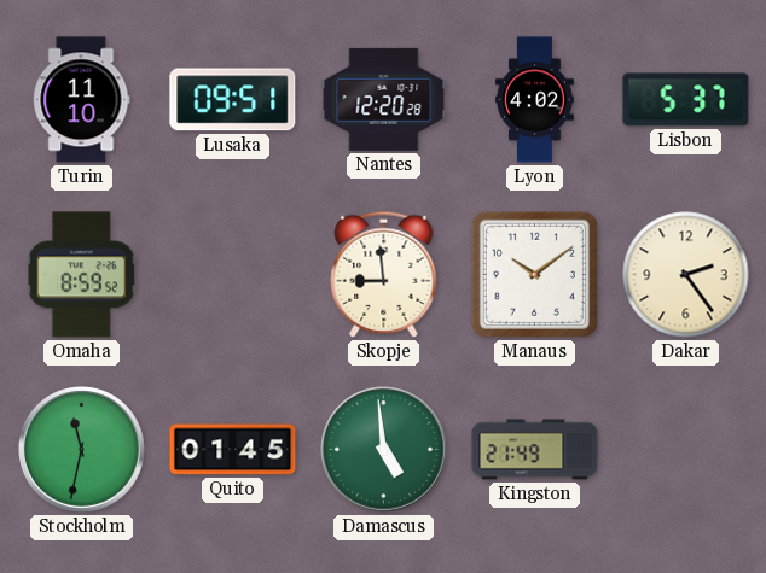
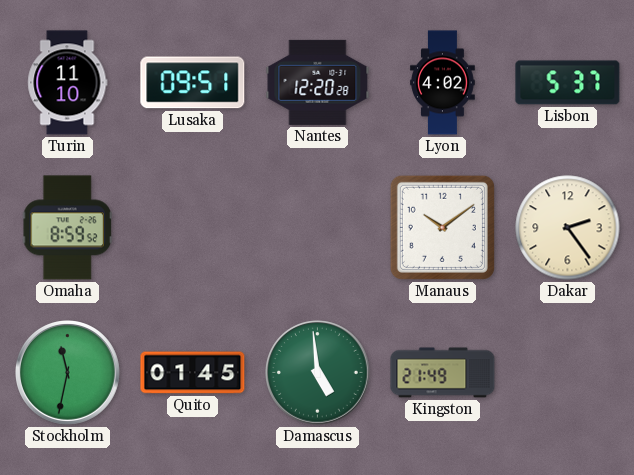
Skopje: 8:59 -> none
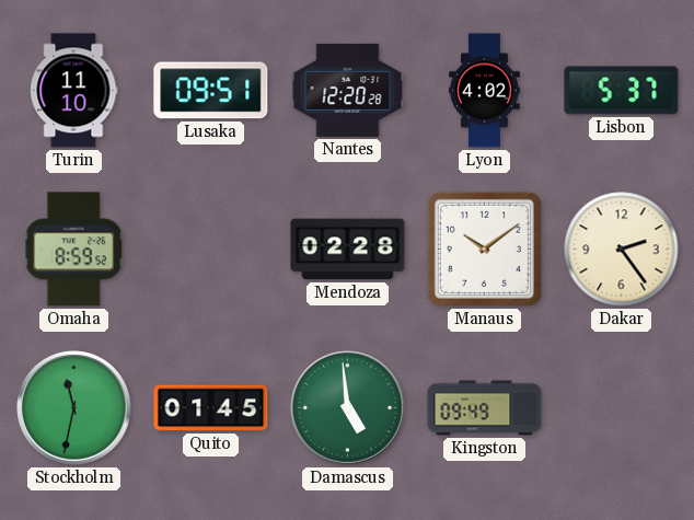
Mendoza: none -> 02:28
Kingston: 21:49 -> 09:49
